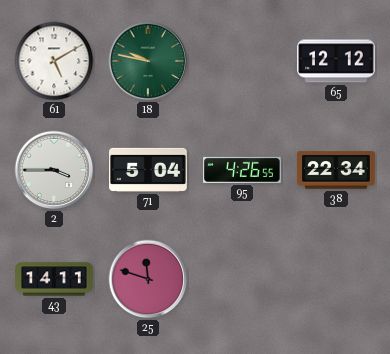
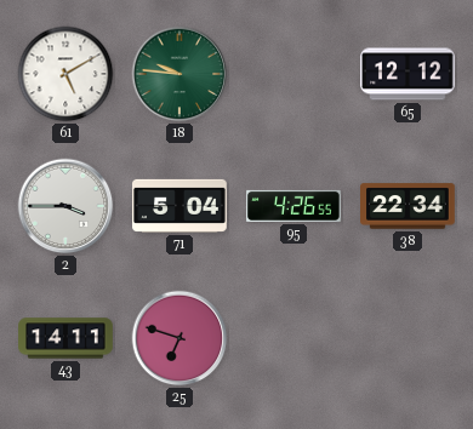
18: 9:47 -> 9:46
25: 11:48 -> 6:48
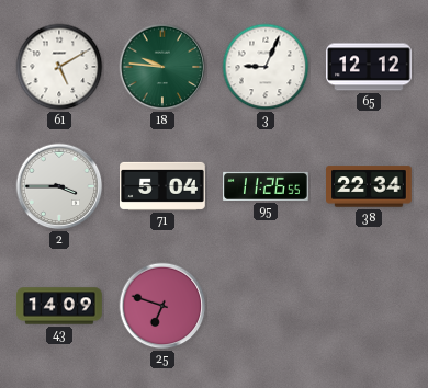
3: none -> 9:04
95: 4:26 -> 11:26
43: 14:11 -> 14:09
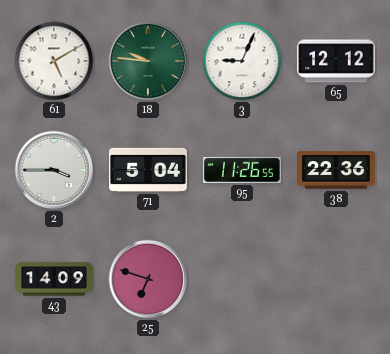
38: 22:34 -> 22:36
